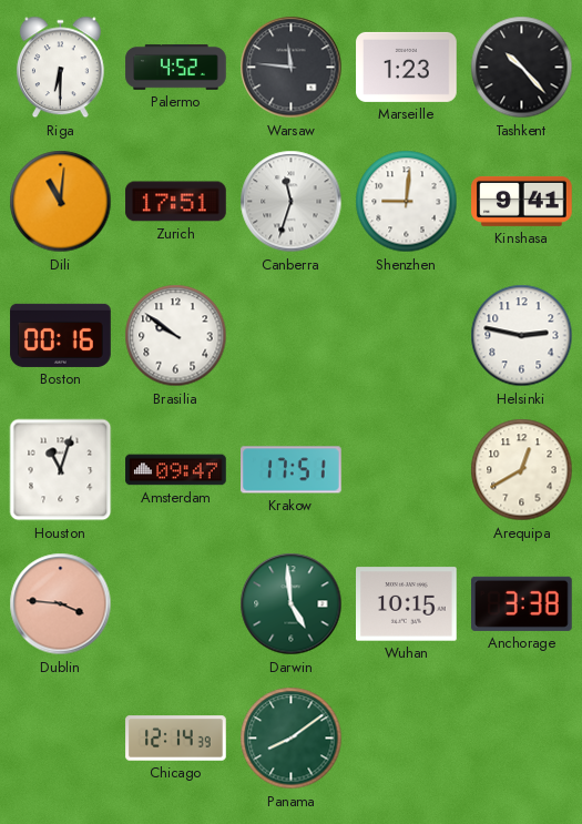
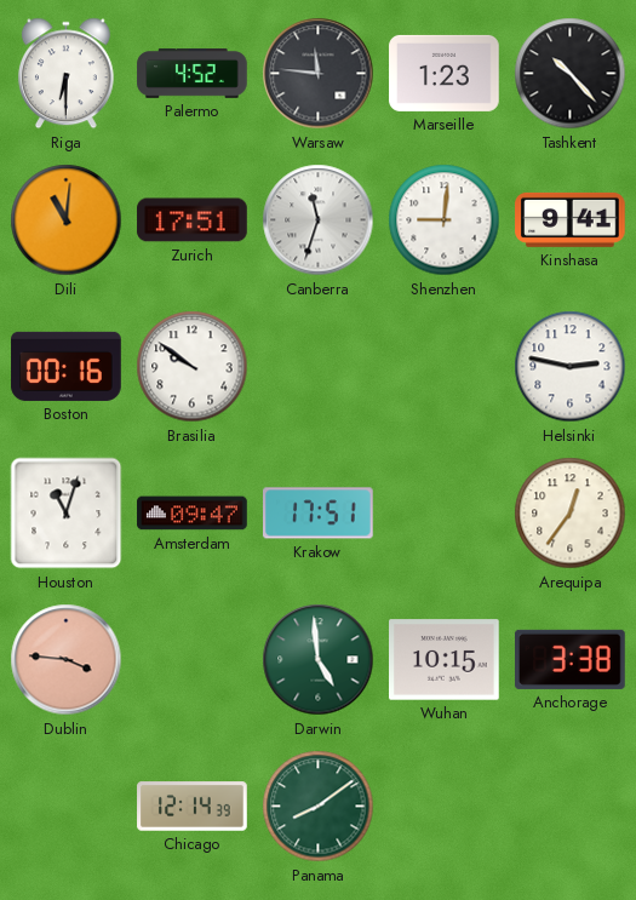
Arequipa: 12:40 -> 12:36
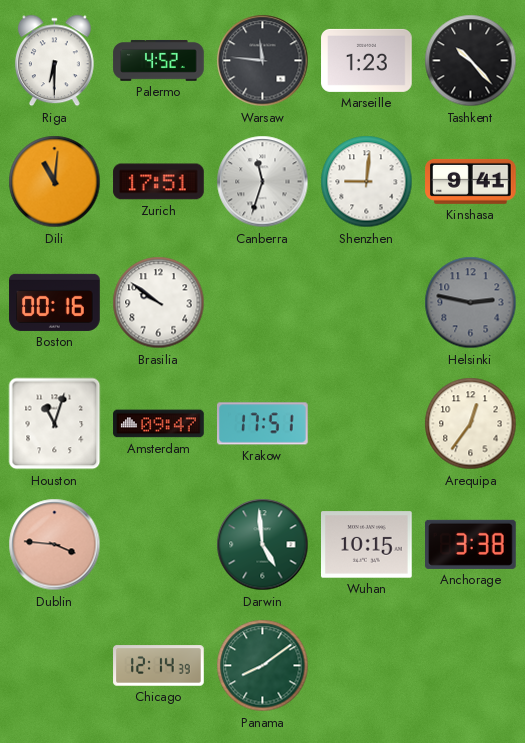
Helsinki dial: white -> grey
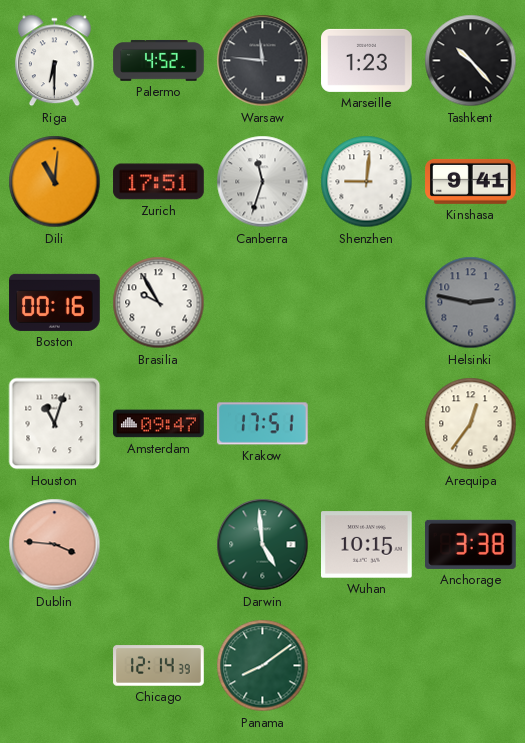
Brasilia: 9:51 -> 9:55
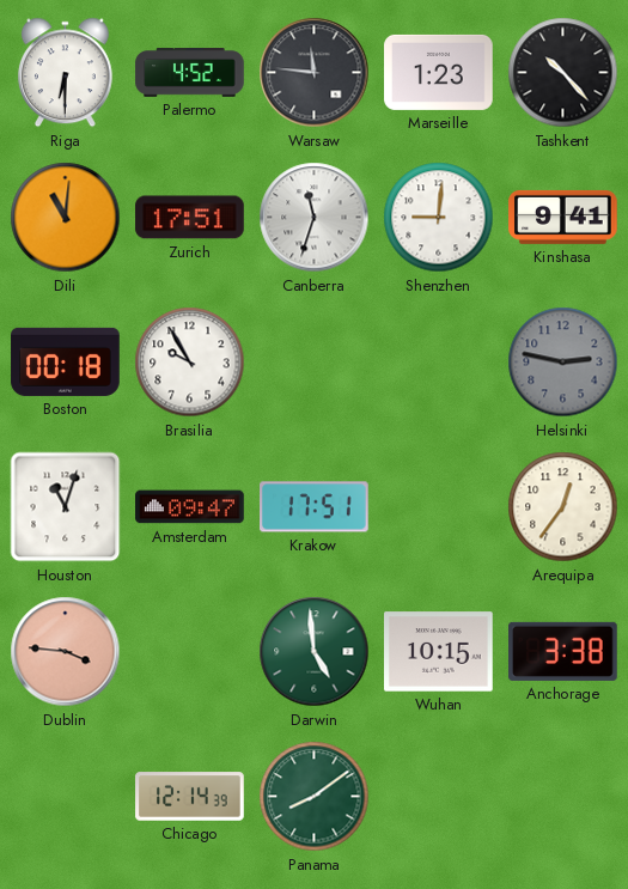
Boston: 00:16 -> 00:18
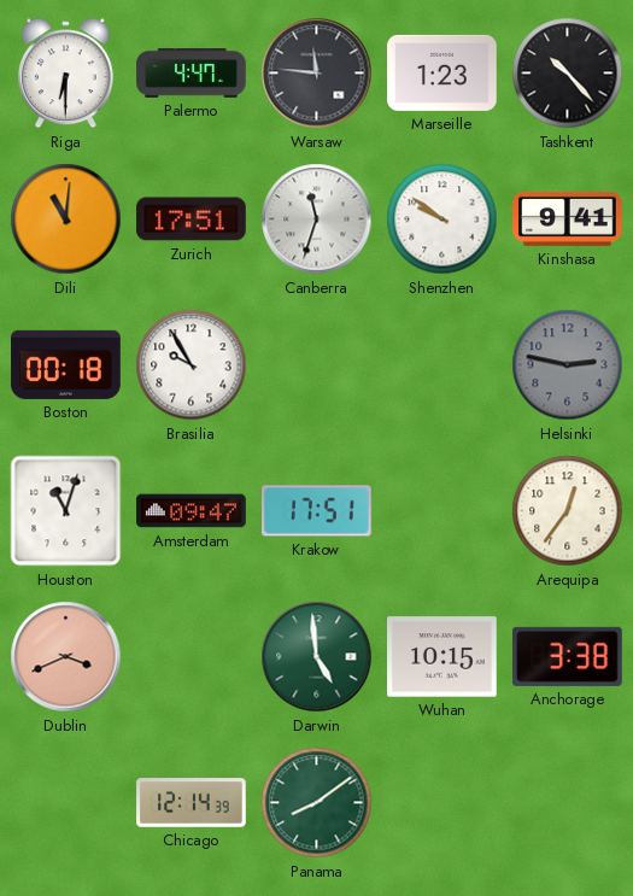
Palermo: 4:52 -> 4:47
Shenzhen: 9:01 -> 9:51
Dublin: 3:46 -> 3:41
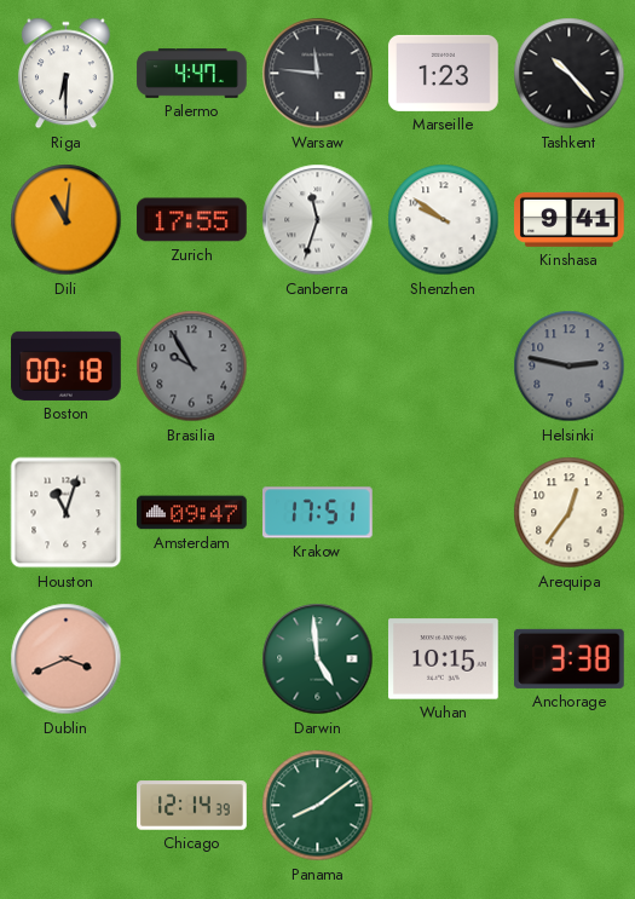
Zurich: 17:51 -> 17:55
Brasilia dial: white -> grey
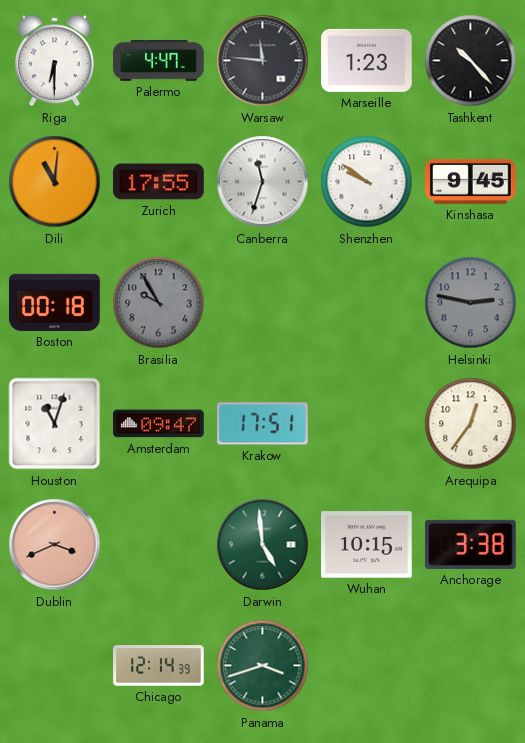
Kinshasa: 9:41 -> 9:45
Panama: 8:09 -> 3:42
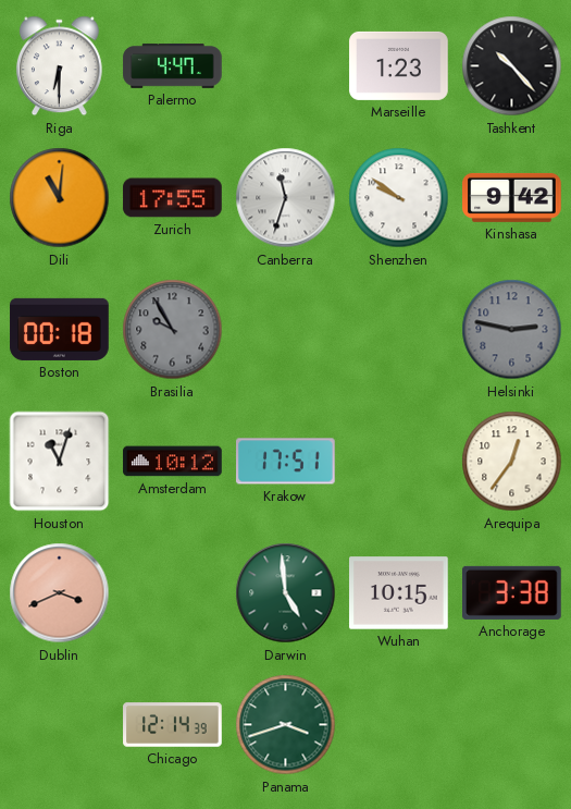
Warsaw: 11:46 -> none
Kinshasa: 9:45 -> 9:42
Amsterdam: 09:47 -> 10:12
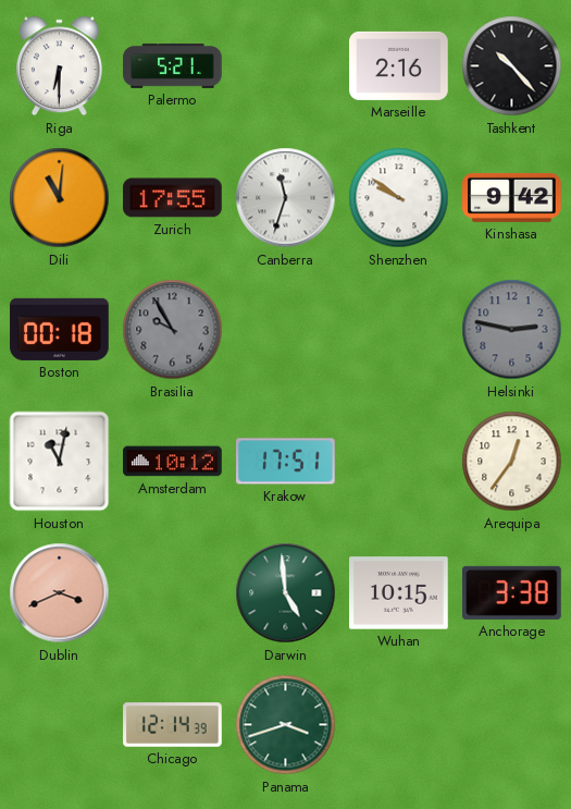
Palermo: 4:47 -> 5:21
Marseille: 1:23 -> 2:16
Houston: 11:03 -> 11:02
